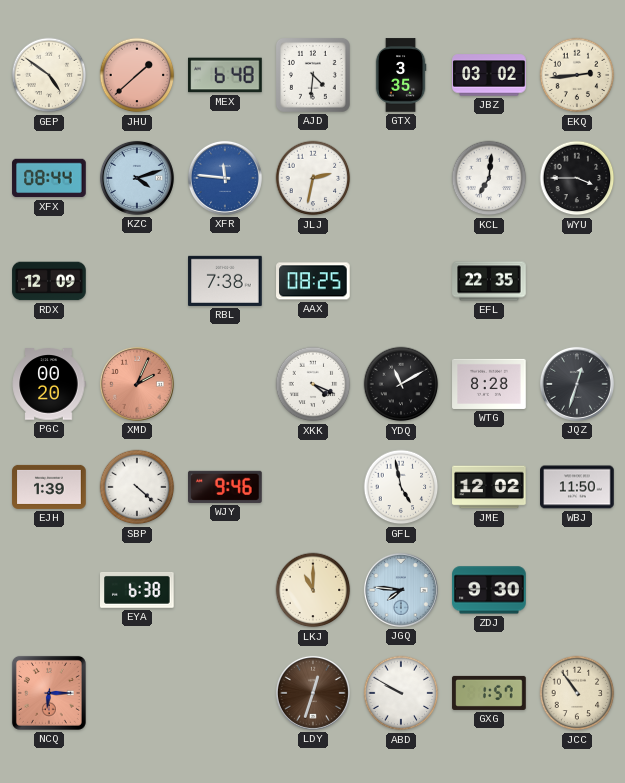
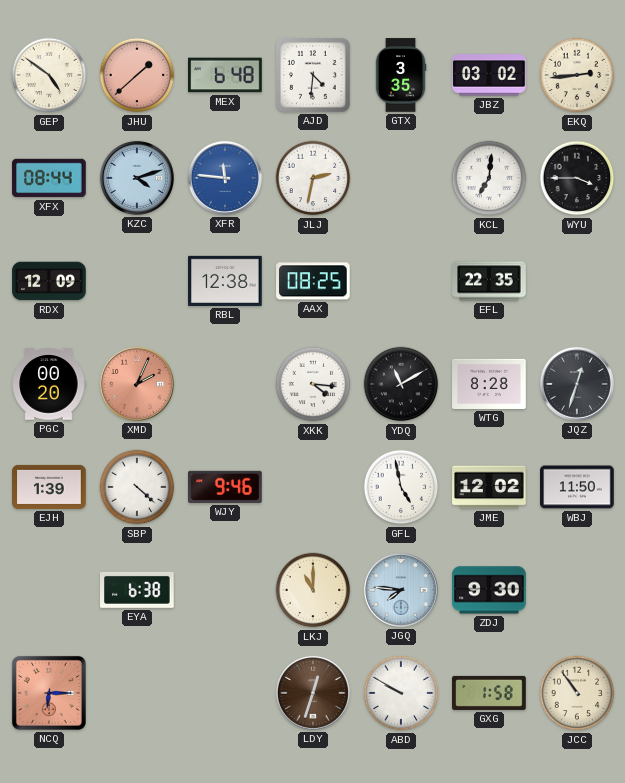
RBL: 7:38 -> 12:38
XKK: 4:19 -> 4:16
GXG: 1:57 -> 1:58
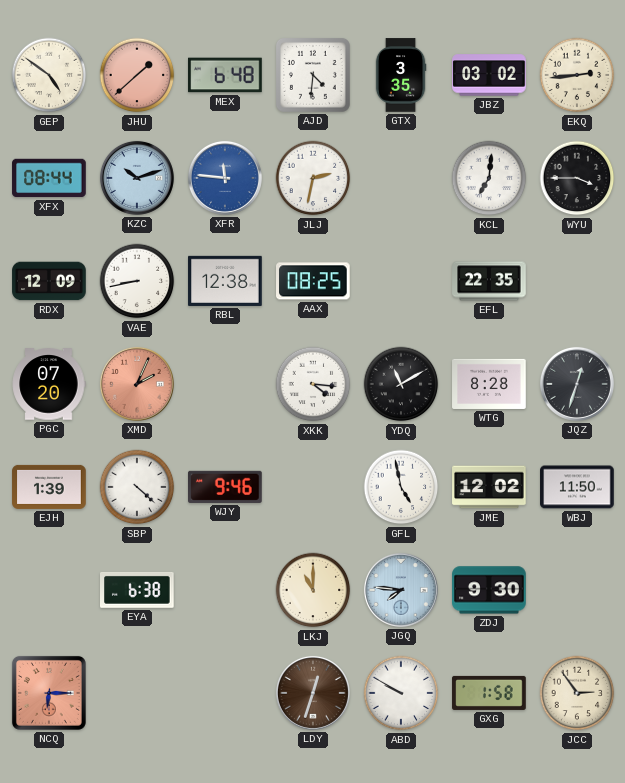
KZC: 4:12 -> 10:12
VAE: none -> 8:43
PGC: 00:20 -> 07:20
JCC: 10:54 -> 2:54
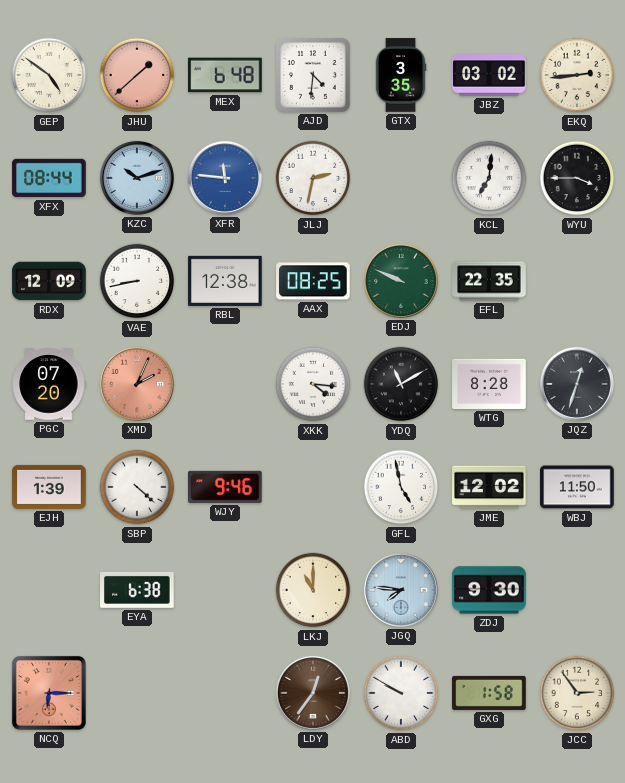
EDJ: none -> 9:49
LDY: 12:33 -> 12:36
